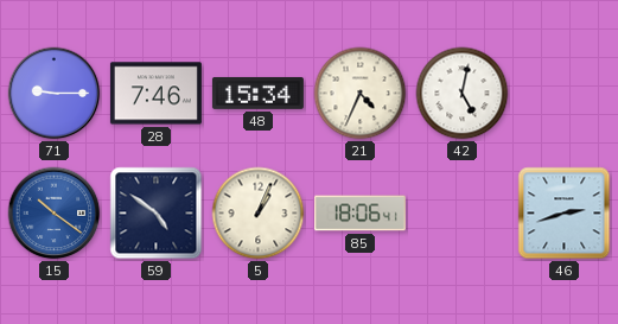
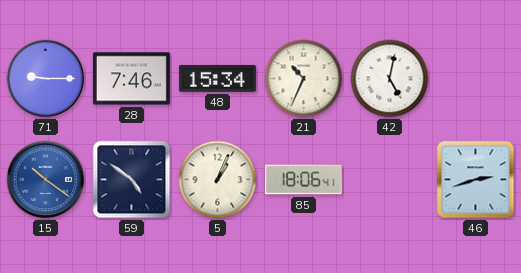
21: 4:34 -> 10:34
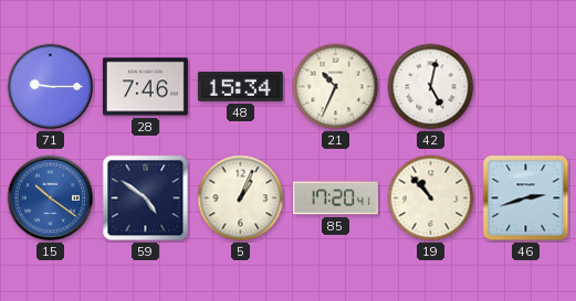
85: 18:06 -> 17:20
19: none -> 10:53
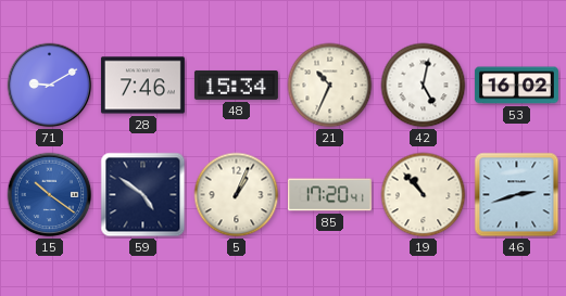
71: 9:15 -> 9:10
53: none -> 16:02
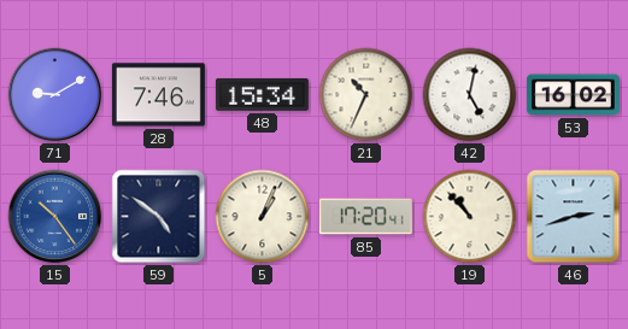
15: 10:21 -> 10:24
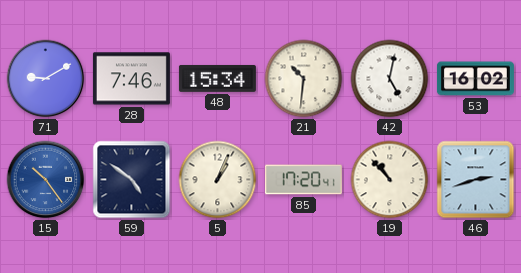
21: 10:34 -> 10:31
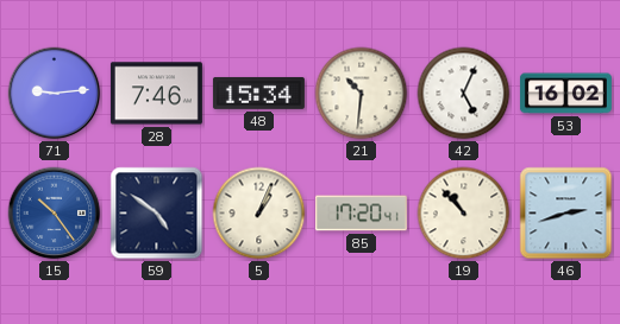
71: 9:10 -> 9:14
42: 5:02 -> 5:04
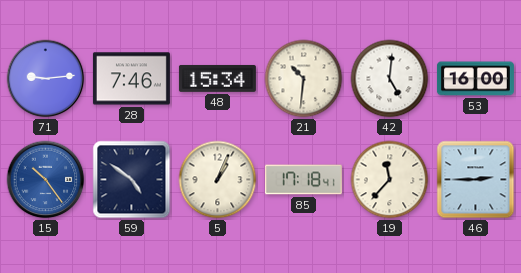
42: 5:04 -> 5:01
53: 16:02 -> 16:00
85: 17:20 -> 17:18
19: 10:53 -> 11:37
46: 2:42 -> 2:45
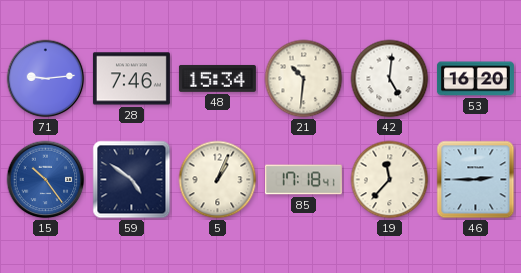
53: 16:00 -> 16:20
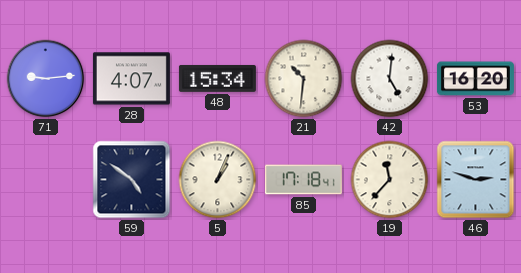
28: 7:46 -> 4:07
15: 10:24 -> none
46: 2:45 -> 2:48
